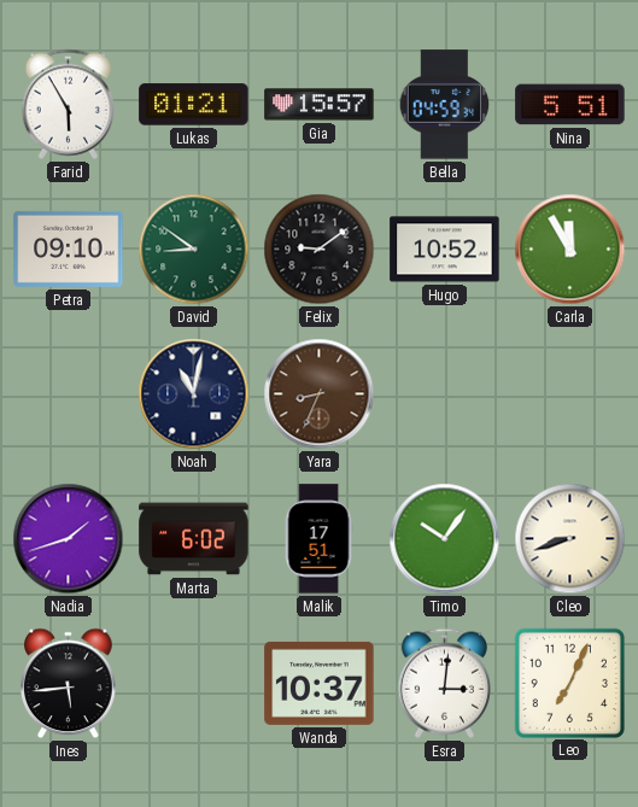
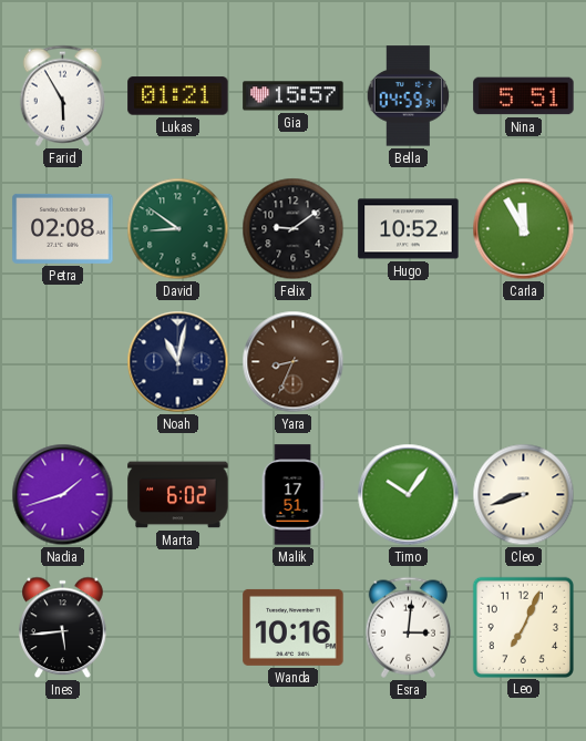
Petra: 09:10 -> 02:08
Wanda: 10:37 -> 10:16
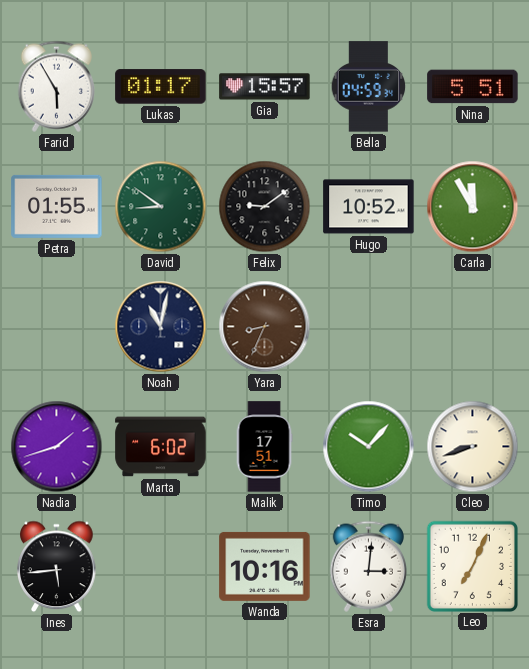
Lukas: 01:21 -> 01:17
Petra: 02:08 -> 01:55
Timo: 10:06 -> 10:07
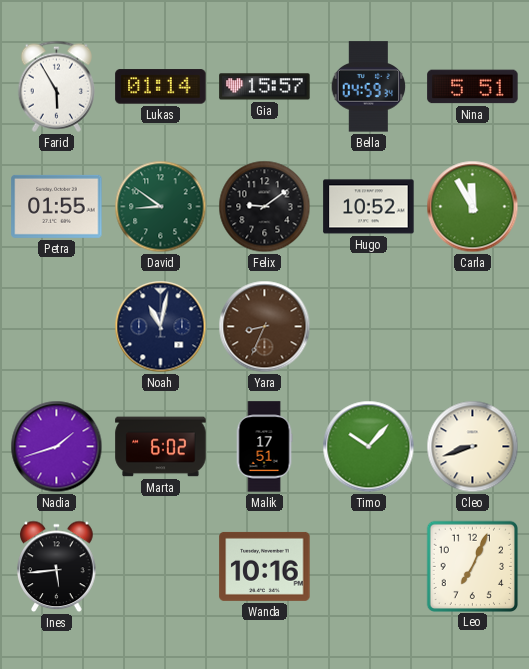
Lukas: 01:17 -> 01:14
Esra: 3:01 -> none
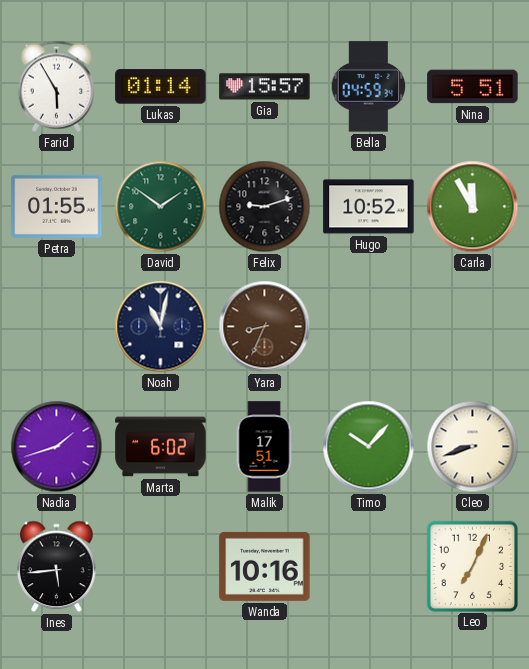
David: 8:51 -> 1:51
Felix: 9:09 -> 9:12
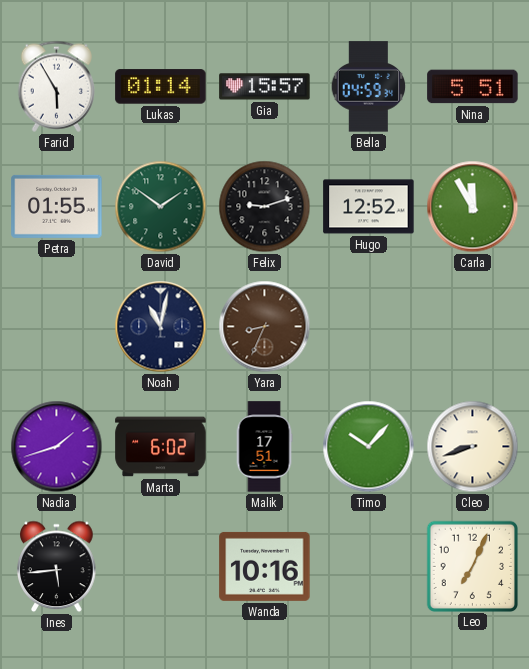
Hugo: 10:52 -> 12:52
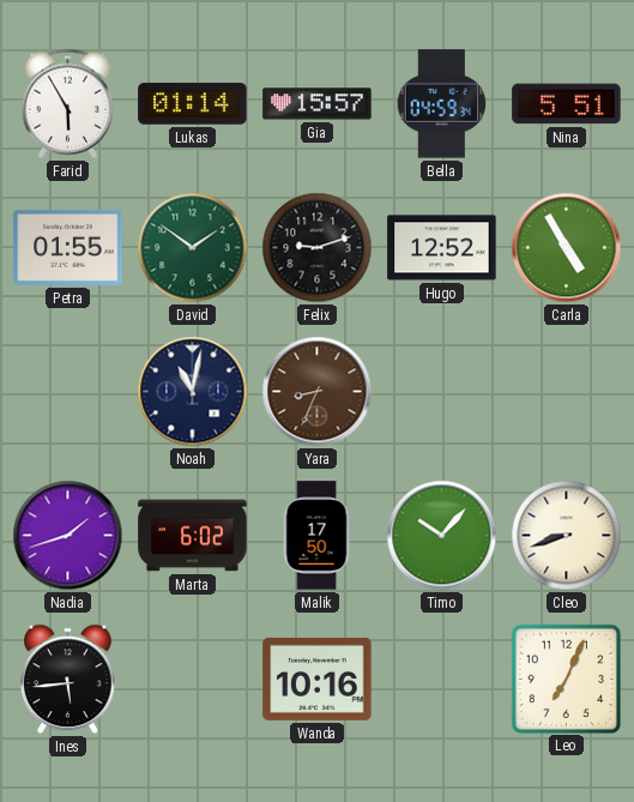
Carla: 11:55 -> 4:55
Malik: 17:51 -> 17:50
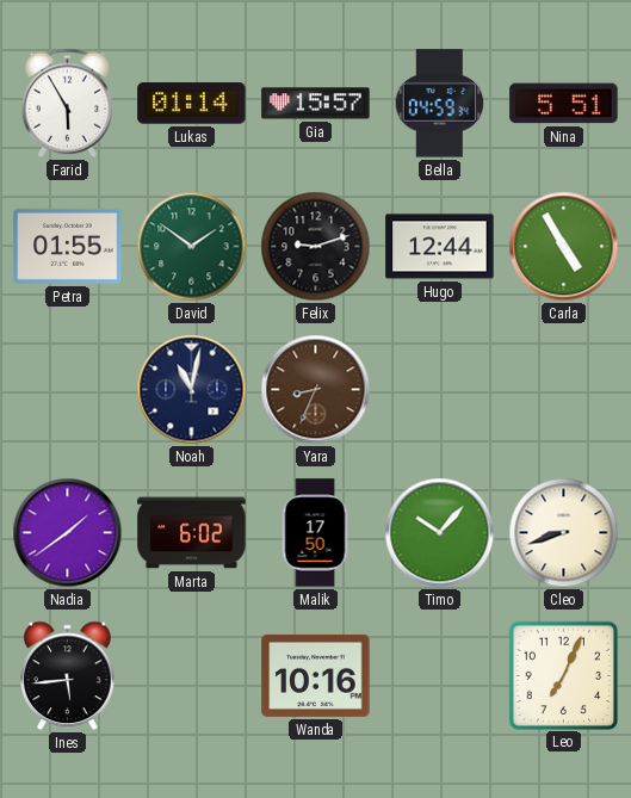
Hugo: 12:52 -> 12:44
Nadia: 1:42 -> 1:39
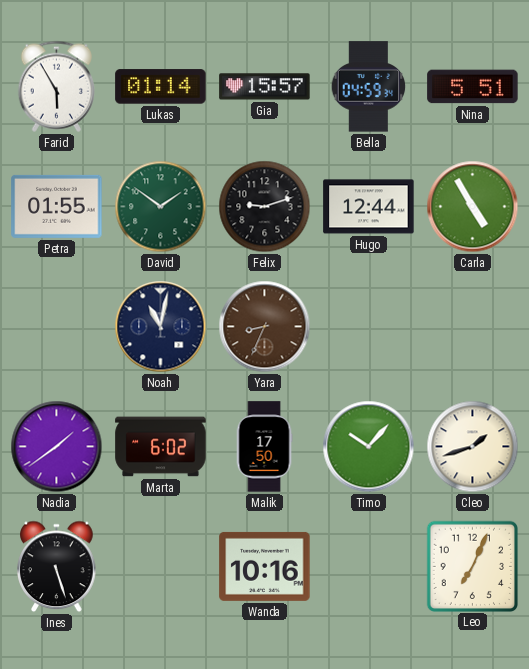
Cleo: 8:42 -> 1:42
Ines: 5:44 -> 5:27
